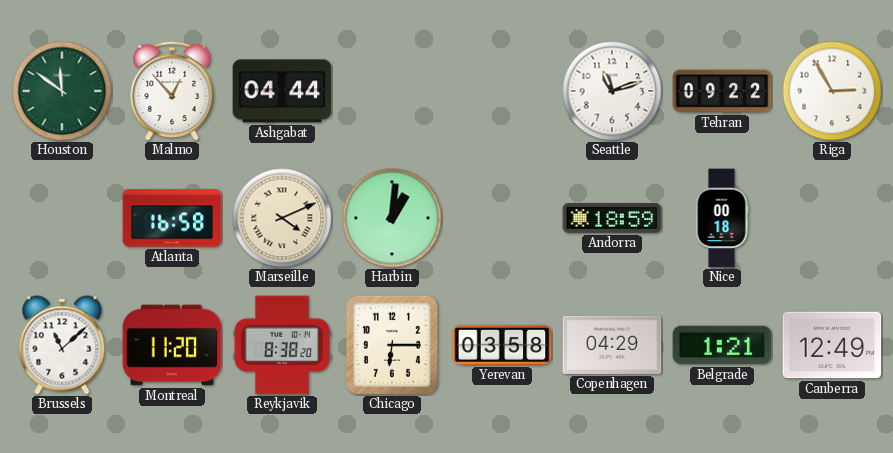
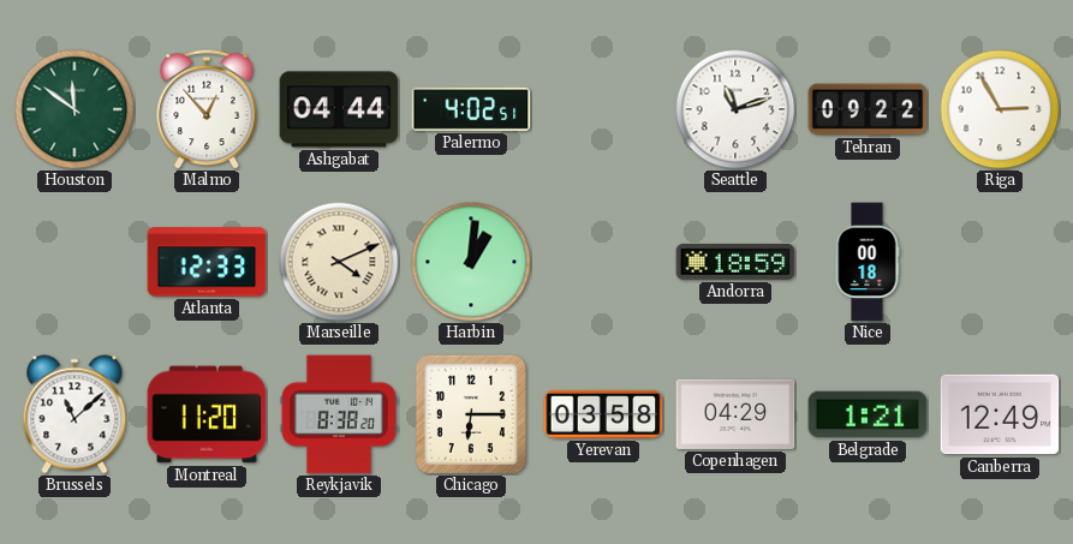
Palermo: none -> 4:02
Atlanta: 16:58 -> 12:33
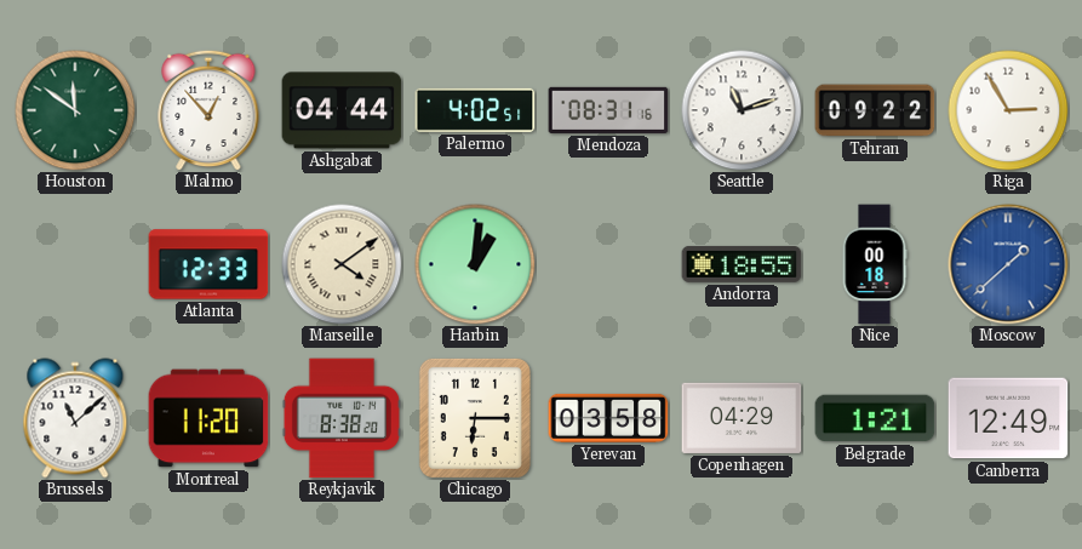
Mendoza: none -> 08:31
Marseille: 4:11 -> 4:09
Andorra: 18:59 -> 18:55
Moscow: none -> 1:38
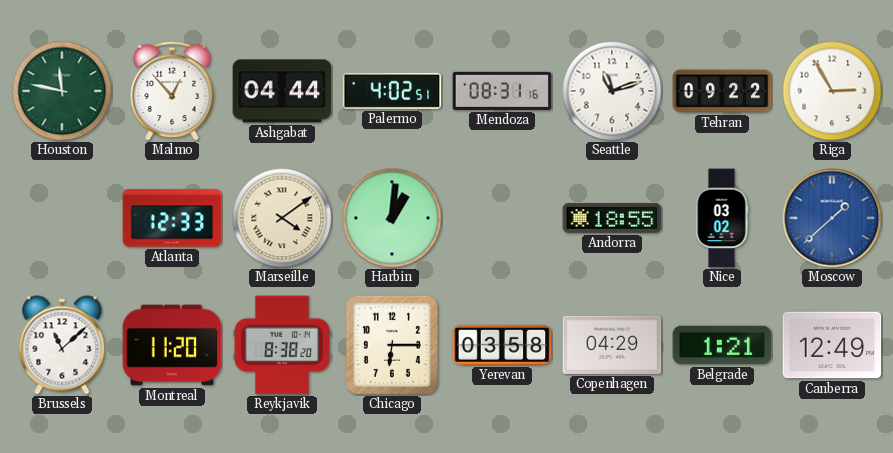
Houston: 11:51 -> 11:47
Nice: 00:18 -> 03:02
